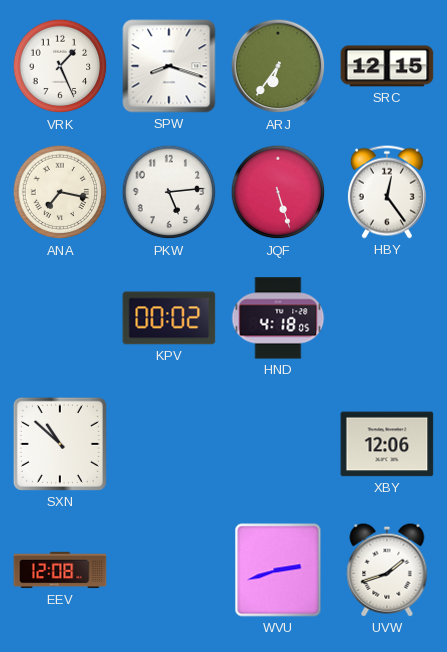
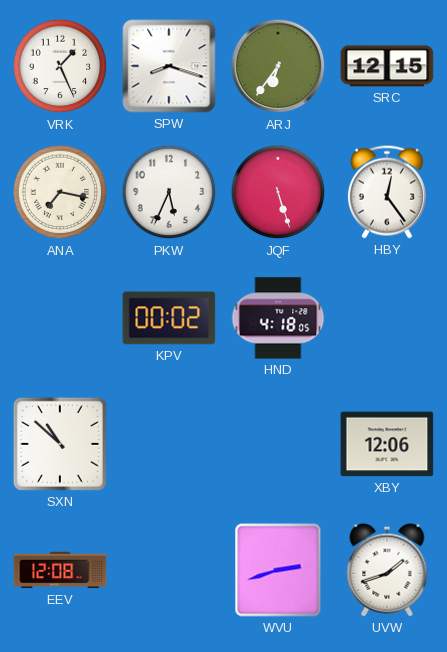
PKW: 5:14 -> 5:34
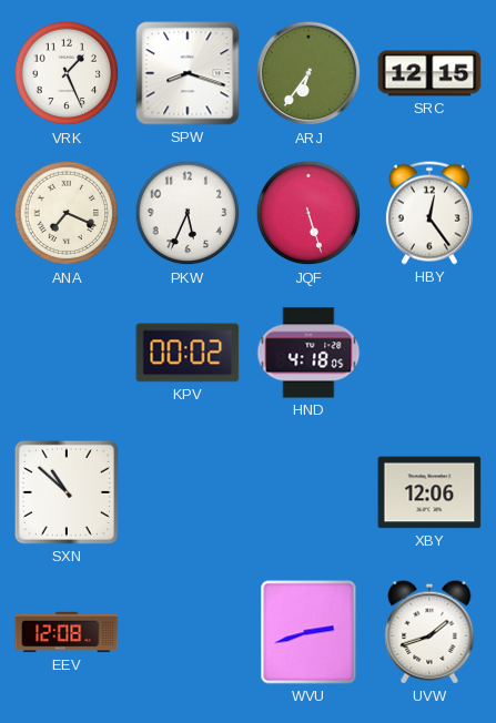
ANA: 7:17 -> 7:19
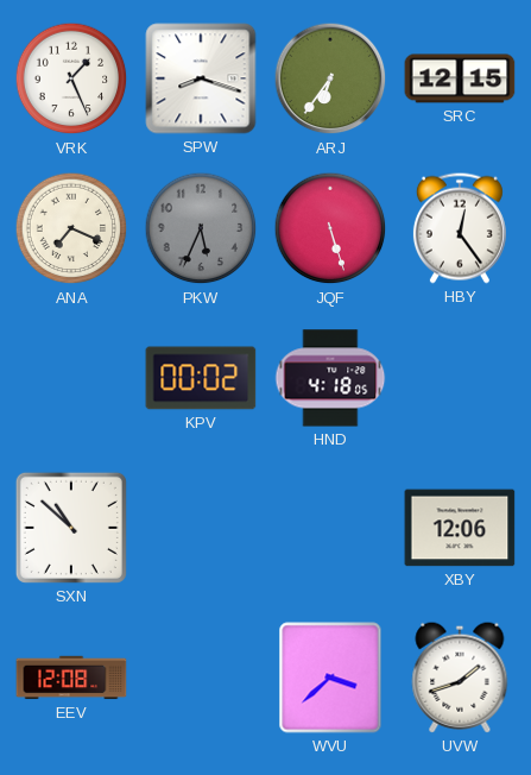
PKW dial: white -> grey
WVU: 2:42 -> 3:38
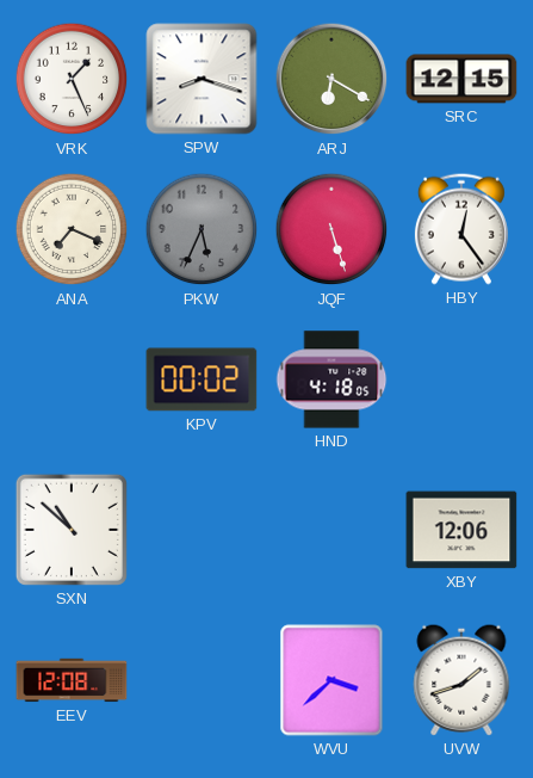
ARJ: 6:36 -> 6:20
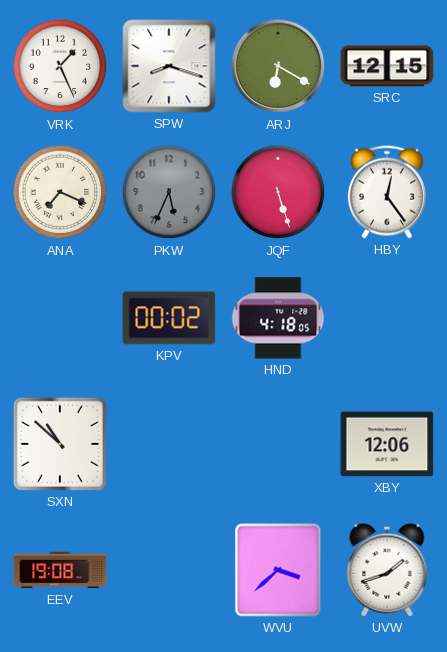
EEV: 12:08 -> 19:08
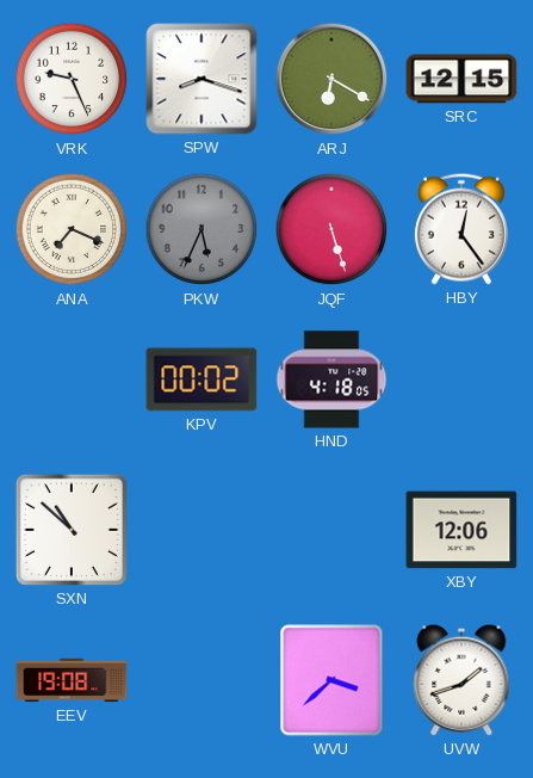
VRK: 1:26 -> 9:26
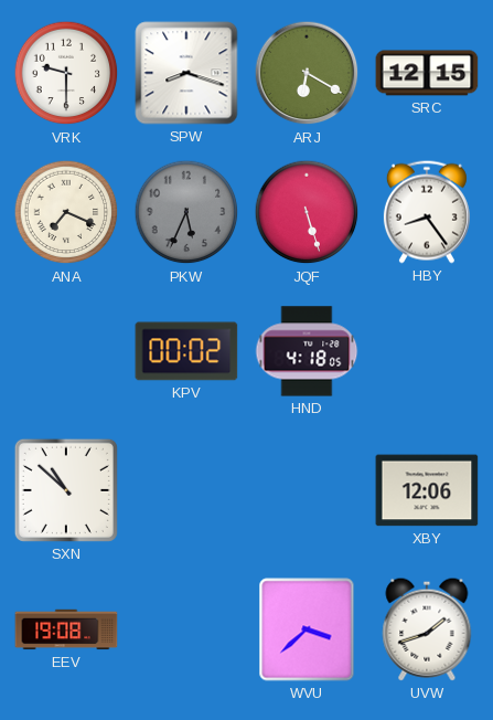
VRK: 9:26 -> 9:30
HBY: 12:24 -> 8:24
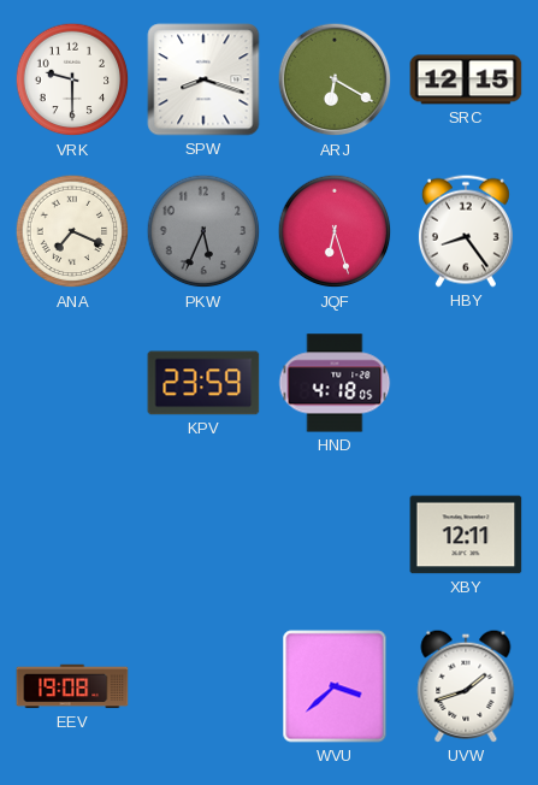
JQF: 5:27 -> 6:27
KPV: 00:02 -> 23:59
SXN: 10:52 -> none
XBY: 12:06 -> 12:11
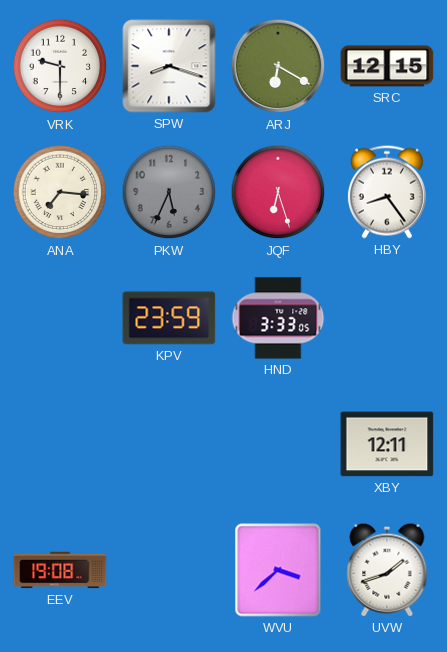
ANA: 7:19 -> 7:16
HND: 4:18 -> 3:33
